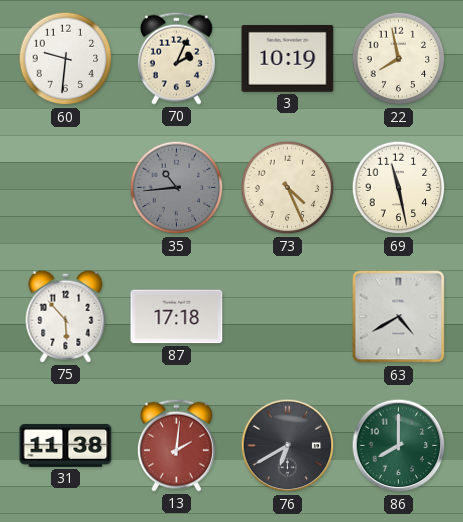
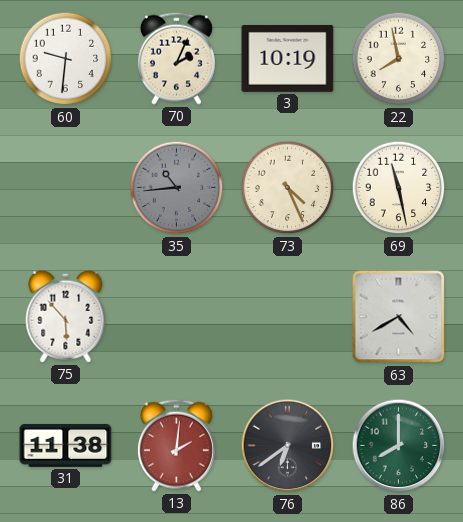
87: 17:18 -> none
76: 6:40 -> 6:39
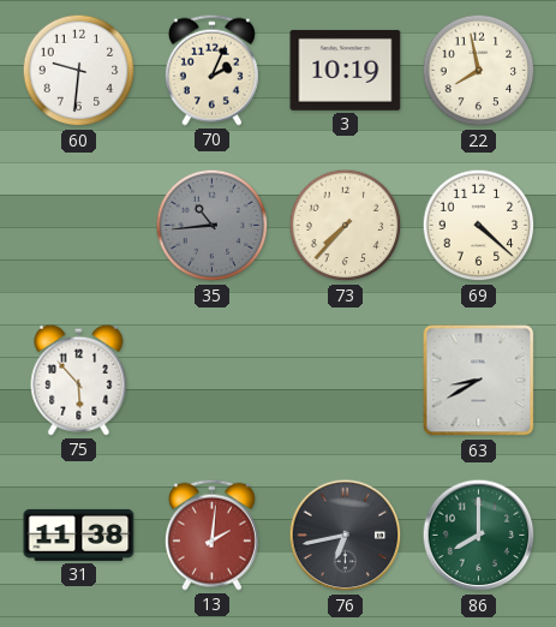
73: 4:26 -> 7:37
69: 11:28 -> 4:22
63: 4:40 -> 8:40
76: 6:39 -> 6:43
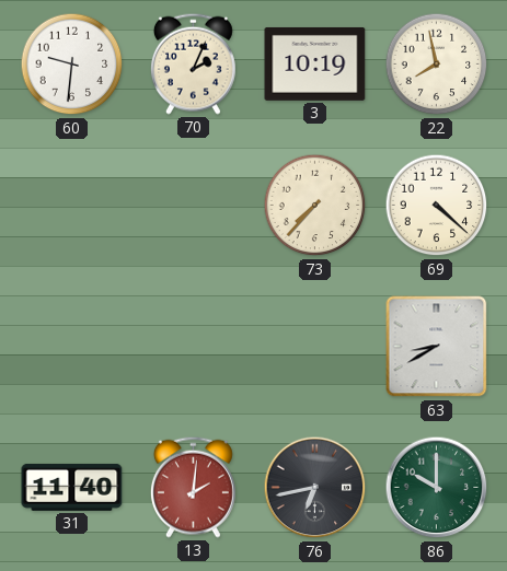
35: 10:44 -> none
75: 5:53 -> none
31: 11:38 -> 11:40
86: 8:00 -> 10:00
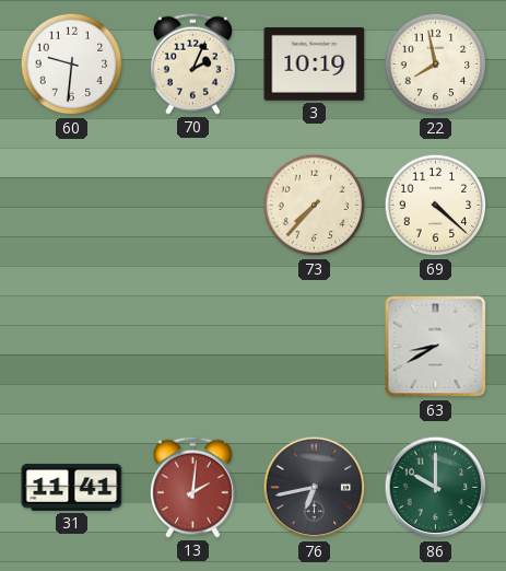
31: 11:40 -> 11:41
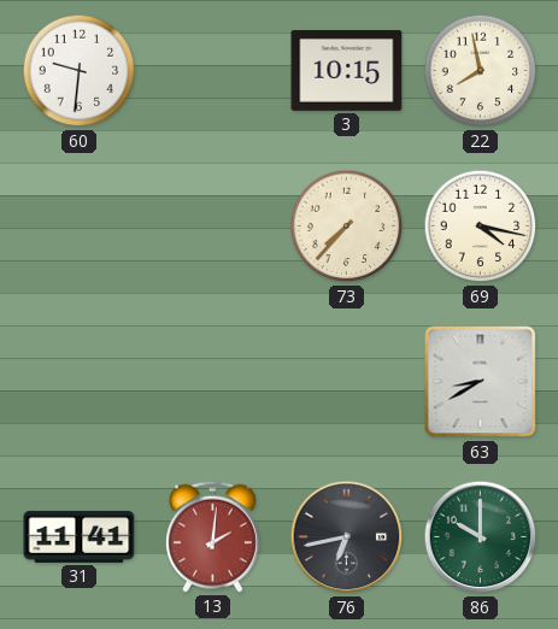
70: 2:04 -> none
3: 10:19 -> 10:15
69: 4:22 -> 4:17
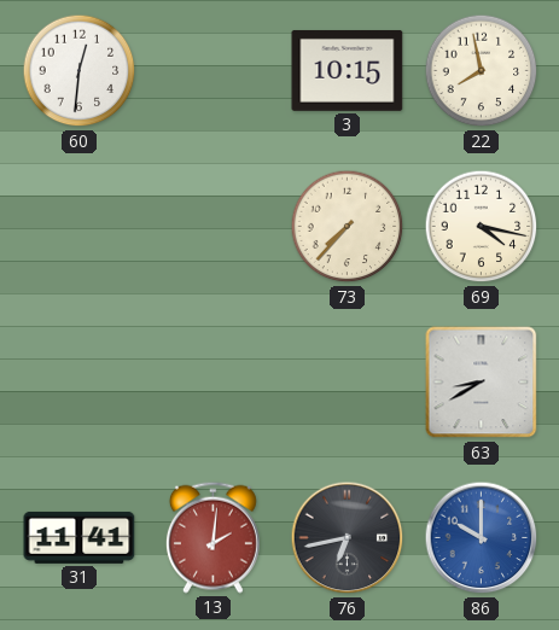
60: 9:31 -> 12:31
86 dial: green -> blue
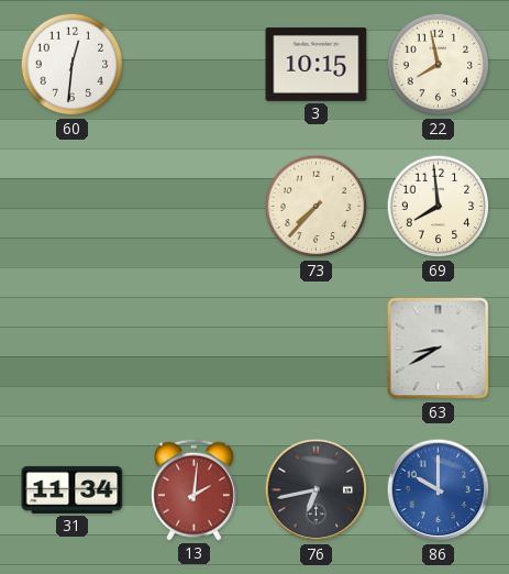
69: 4:17 -> 7:59
31: 11:41 -> 11:34
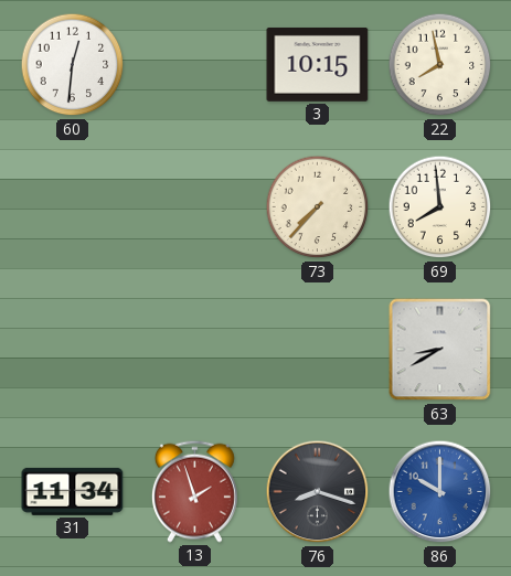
13: 2:01 -> 1:57
76: 6:43 -> 8:18
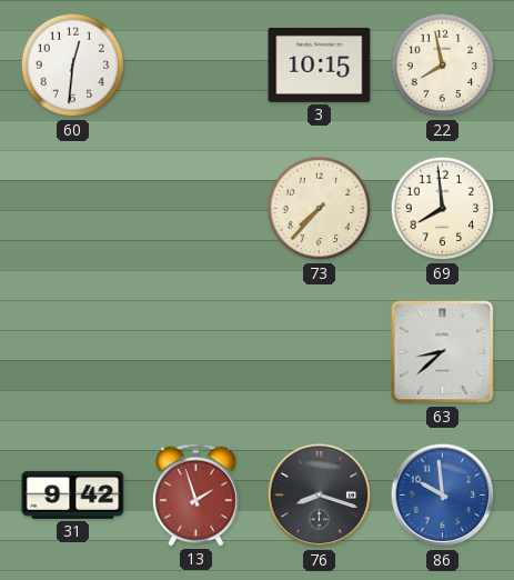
63: 8:40 -> 8:38
31: 11:34 -> 9:42
86: 10:00 -> 9:59
